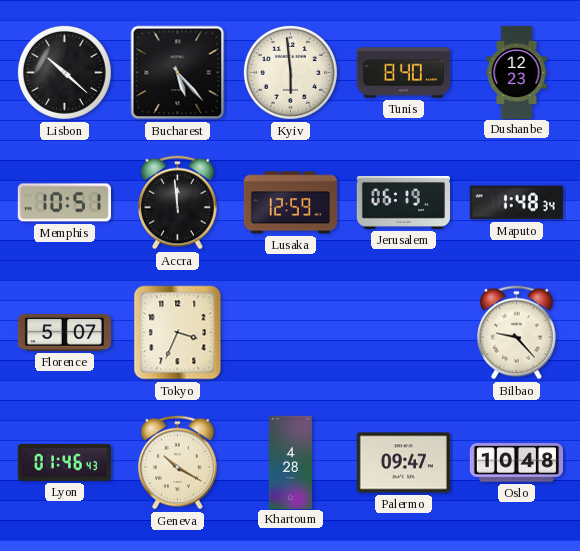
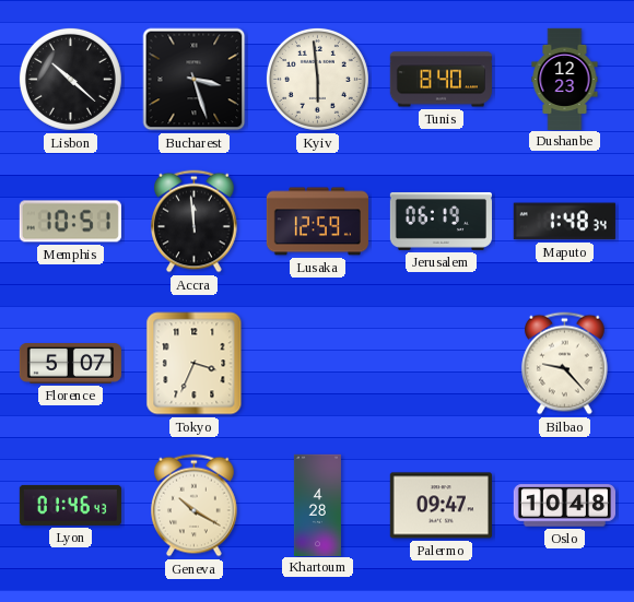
Bucharest: 5:23 -> 3:27
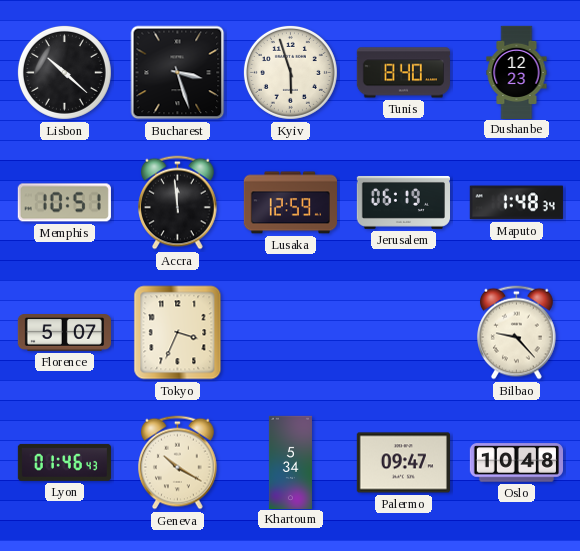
Kyiv: 5:59 -> 5:57
Khartoum: 4:28 -> 5:34
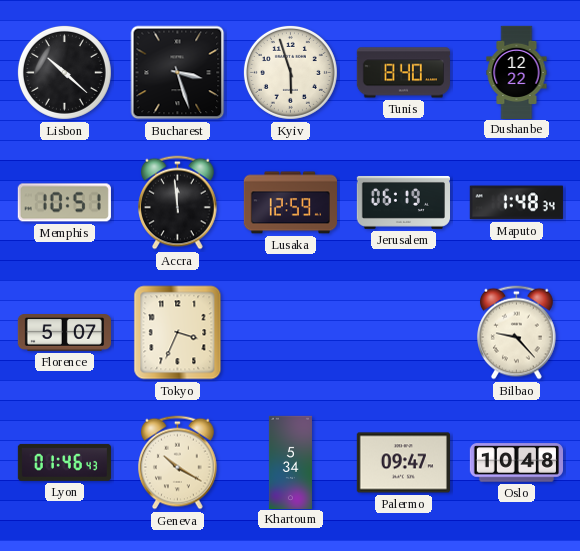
Dushanbe: 12:23 -> 12:22
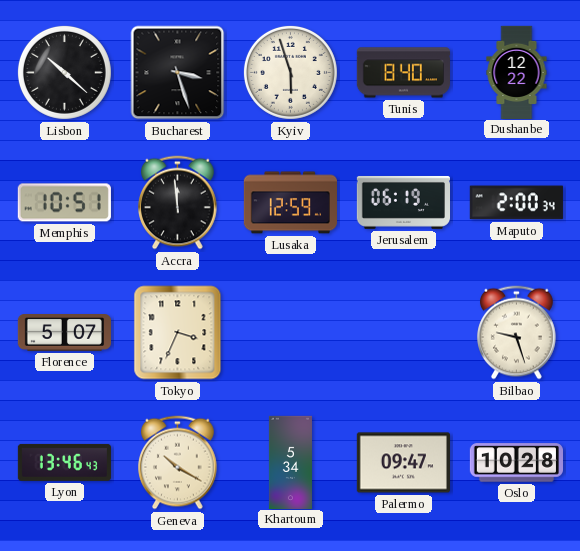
Maputo: 1:48 -> 2:00
Bilbao: 9:23 -> 9:27
Lyon: 01:46 -> 13:46
Oslo: 10:48 -> 10:28
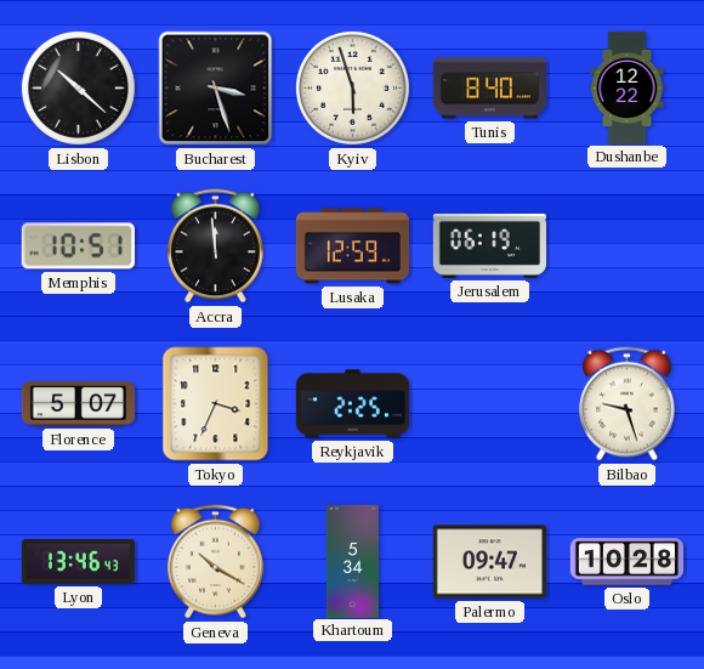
Maputo: 2:00 -> none
Reykjavik: none -> 2:25
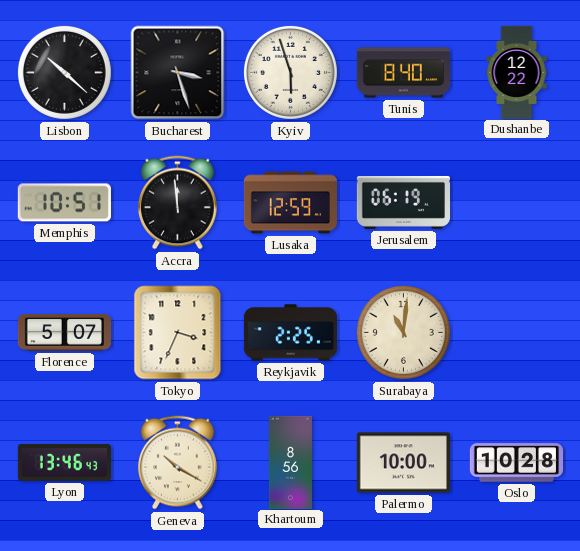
Surabaya: none -> 11:01
Bilbao: 9:27 -> none
Khartoum: 5:34 -> 8:56
Palermo: 09:47 -> 10:00
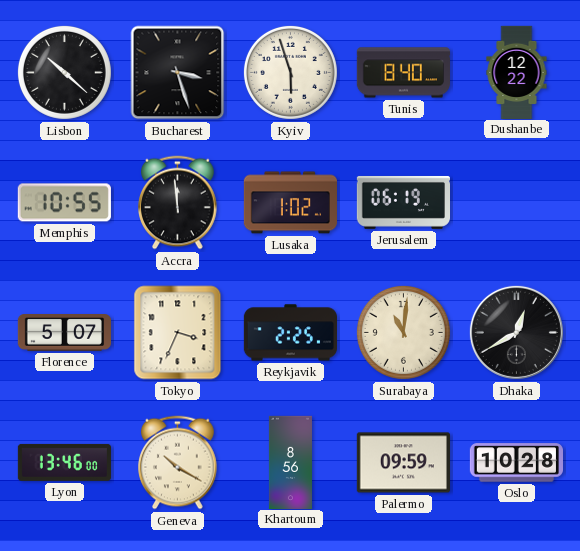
Memphis: 10:51 -> 10:55
Lusaka: 12:59 -> 1:02
Dhaka: none -> 12:40
Lyon: 13:46:43 -> 13:46:00
Palermo: 10:00 -> 09:59
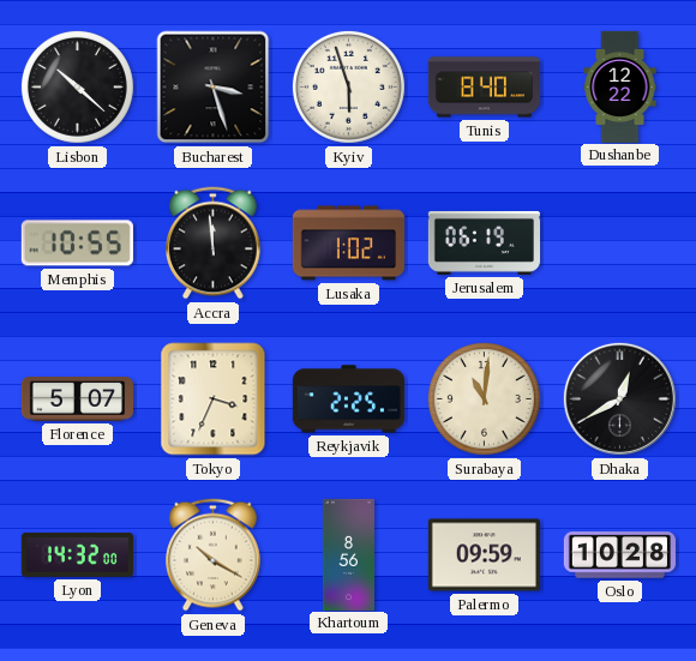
Lyon: 13:46 -> 14:32
